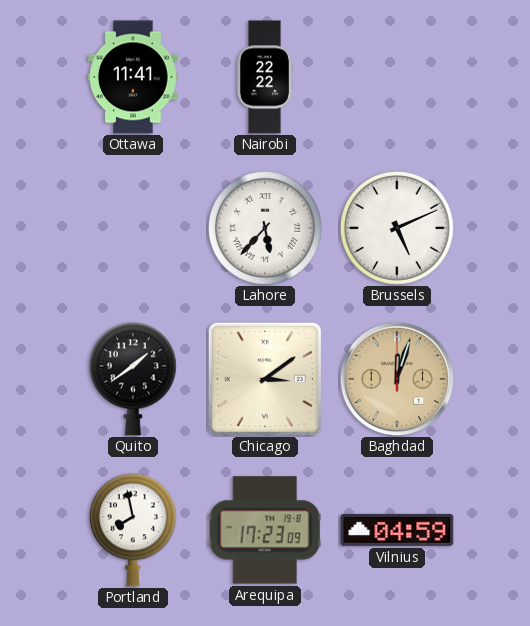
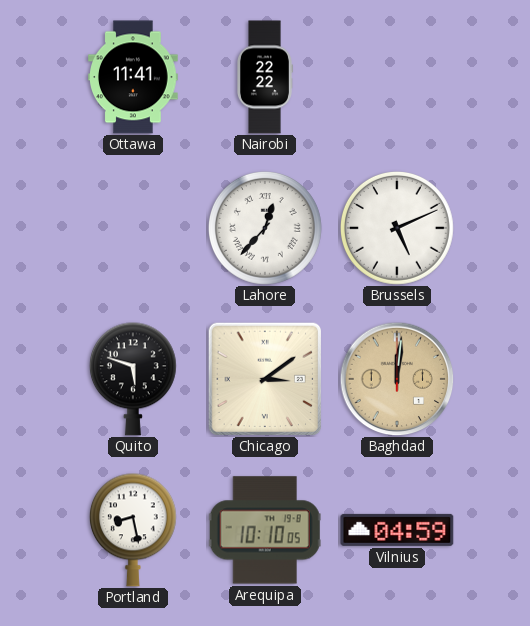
Lahore: 5:37 -> 12:37
Quito: 1:39 -> 5:48
Baghdad: 12:03 -> 12:01
Portland: 7:58 -> 8:28
Arequipa: 17:23 -> 10:10
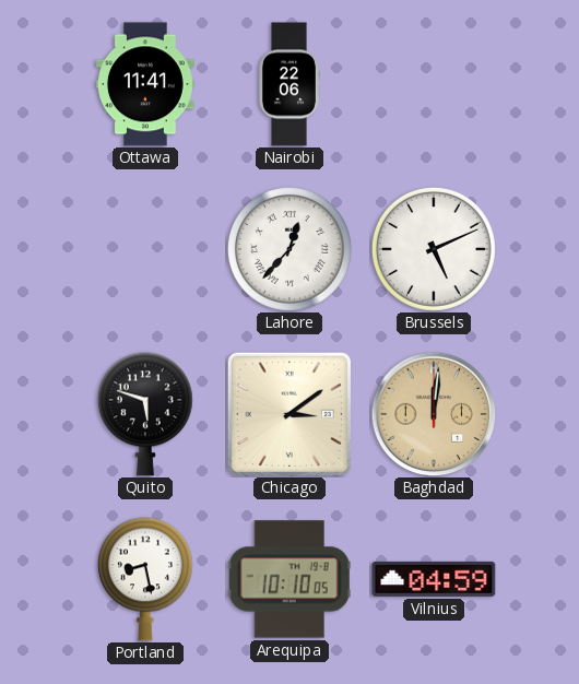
Nairobi: 22:22 -> 22:06
